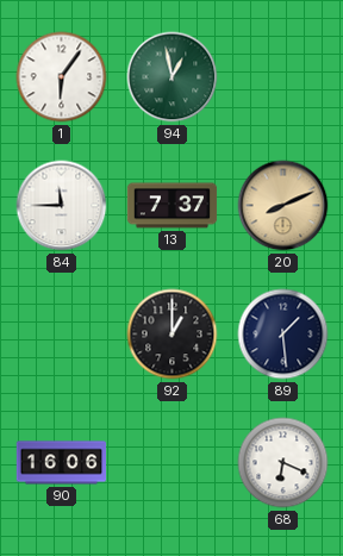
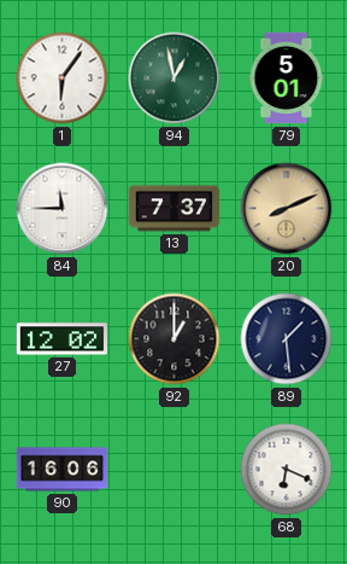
79: none -> 5:01
27: none -> 12:02
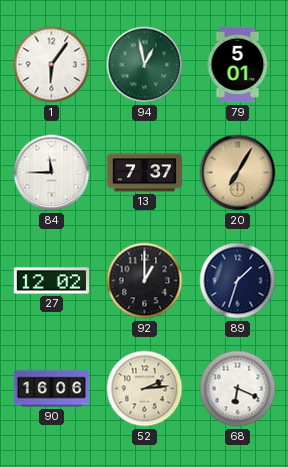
20: 8:11 -> 7:05
89: 1:29 -> 1:33
52: none -> 2:14
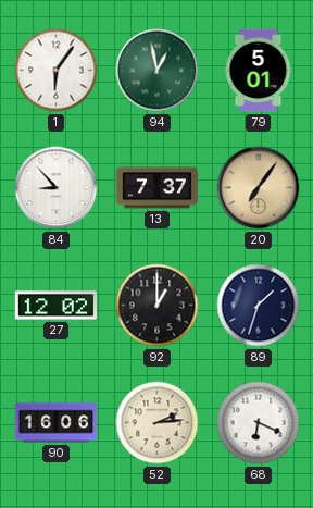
84: 11:45 -> 8:53
20: 7:05 -> 7:06
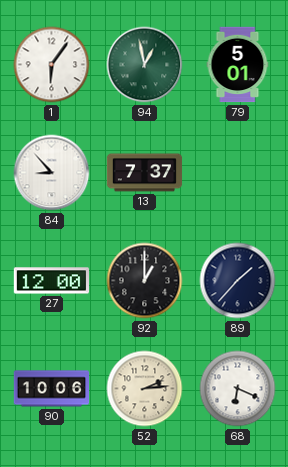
20: 7:06 -> none
27: 12:02 -> 12:00
89: 1:33 -> 1:37
90: 16:06 -> 10:06
